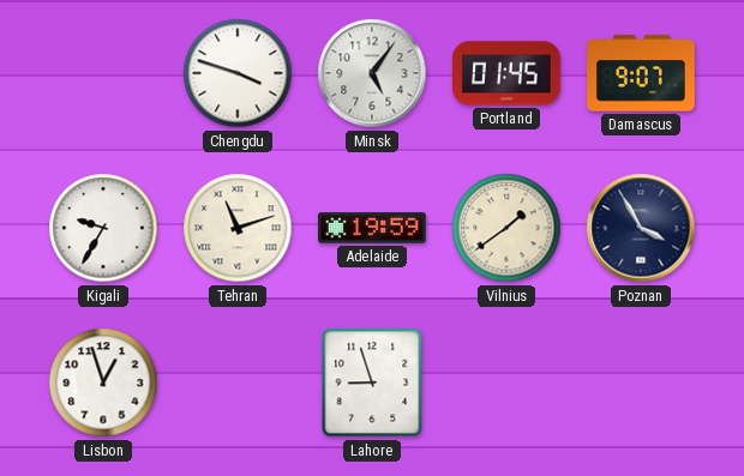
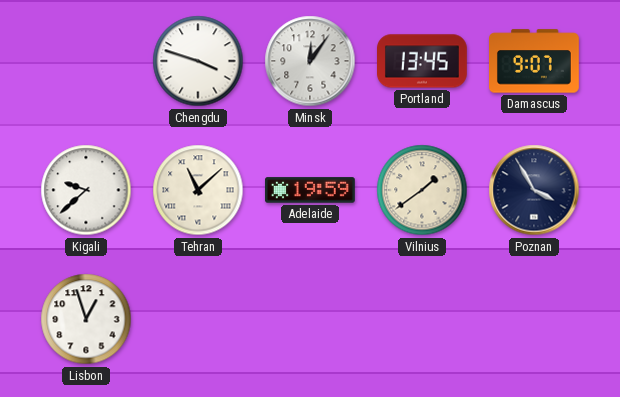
Minsk: 5:06 -> 12:06
Portland: 01:45 -> 13:45
Kigali: 9:35 -> 9:38
Tehran: 11:12 -> 11:08
Lahore: 8:57 -> none
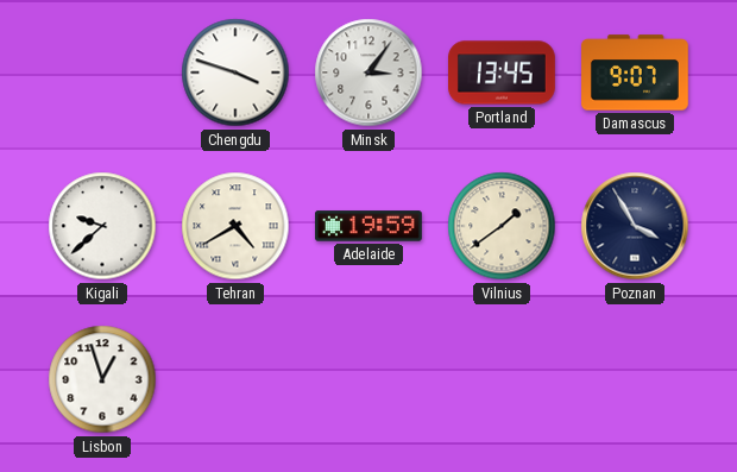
Minsk: 12:06 -> 3:06
Tehran: 11:08 -> 4:40
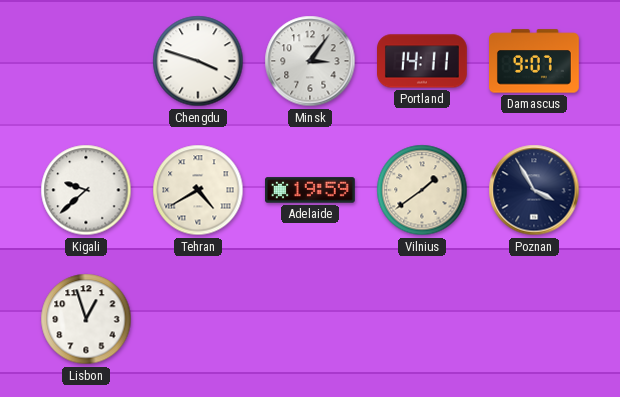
Portland: 13:45 -> 14:11
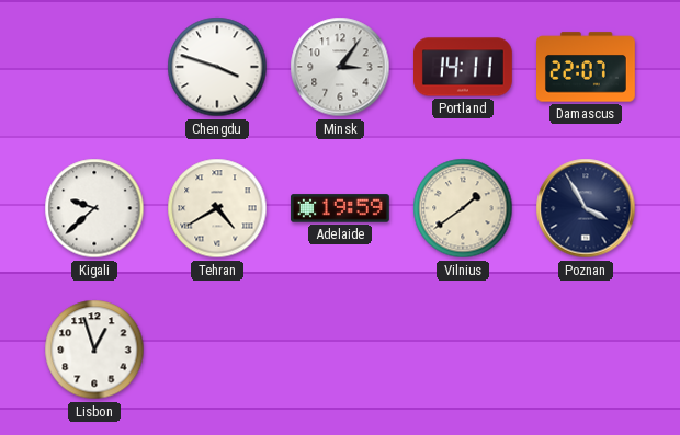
Damascus: 9:07 -> 22:07
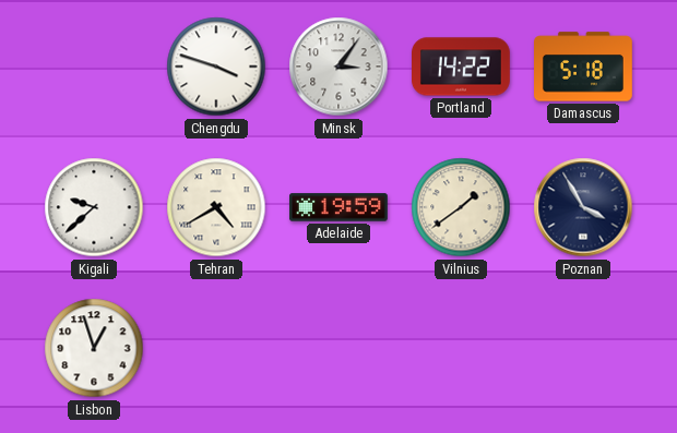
Portland: 14:11 -> 14:22
Damascus: 22:07 -> 5:18
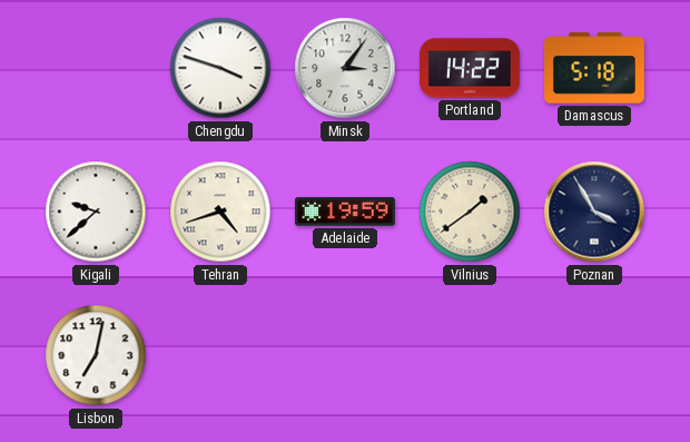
Tehran: 4:40 -> 4:42
Lisbon: 12:57 -> 7:02
